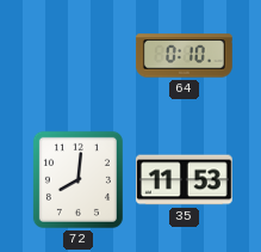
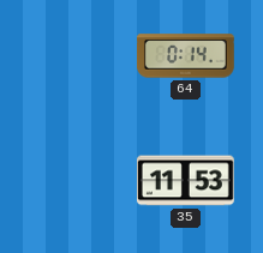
64: 0:10 -> 0:14
72: 8:01 -> none
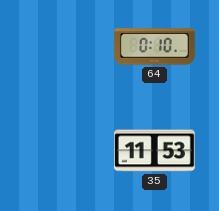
64: 0:14 -> 0:10
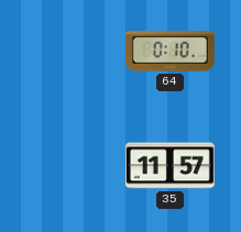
35: 11:53 -> 11:57
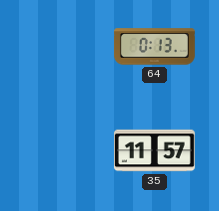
64: 0:10 -> 0:13
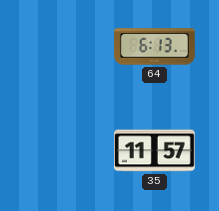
64: 0:13 -> 6:13
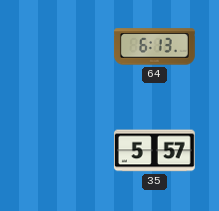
35: 11:57 -> 5:57
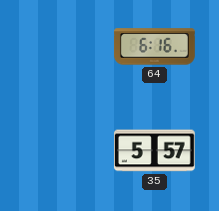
64: 6:13 -> 6:16
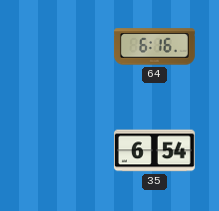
35: 5:57 -> 6:54
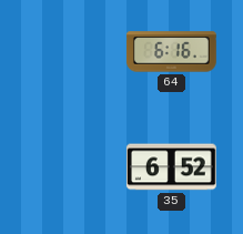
35: 6:54 -> 6:52
